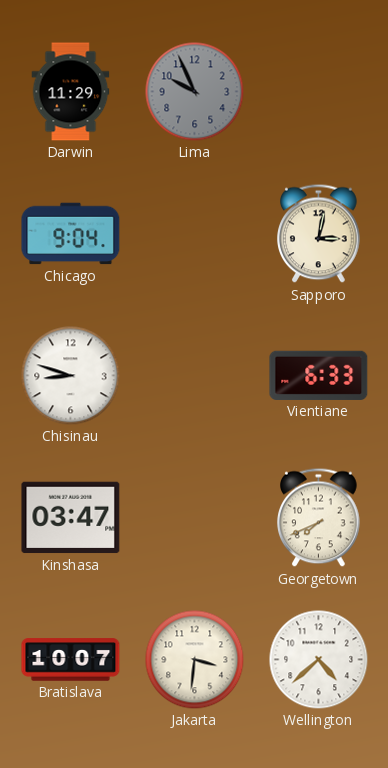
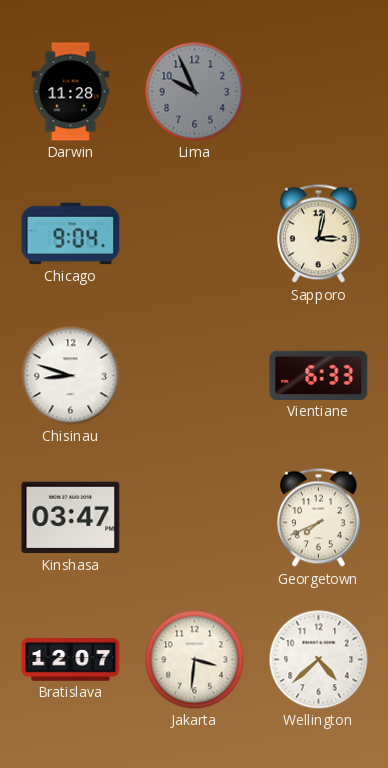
Darwin: 11:29 -> 11:28
Bratislava: 10:07 -> 12:07
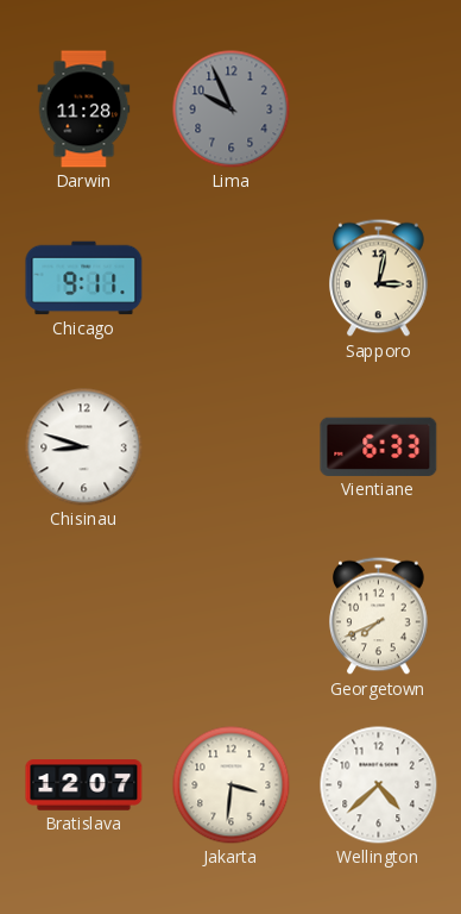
Chicago: 9:04 -> 9:11
Kinshasa: 03:47 -> none
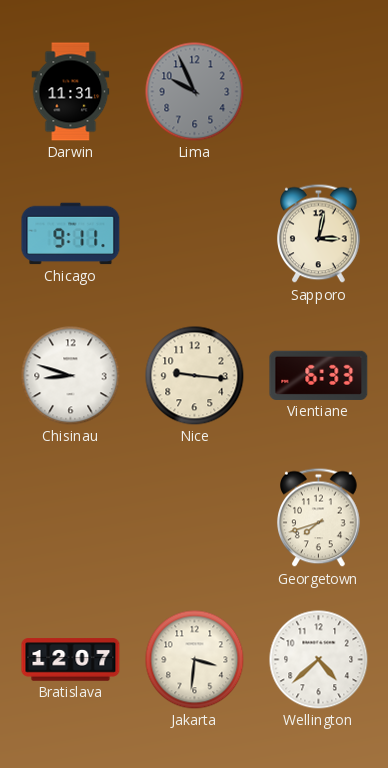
Darwin: 11:28 -> 11:31
Nice: none -> 9:16
Georgetown: 7:41 -> 7:42
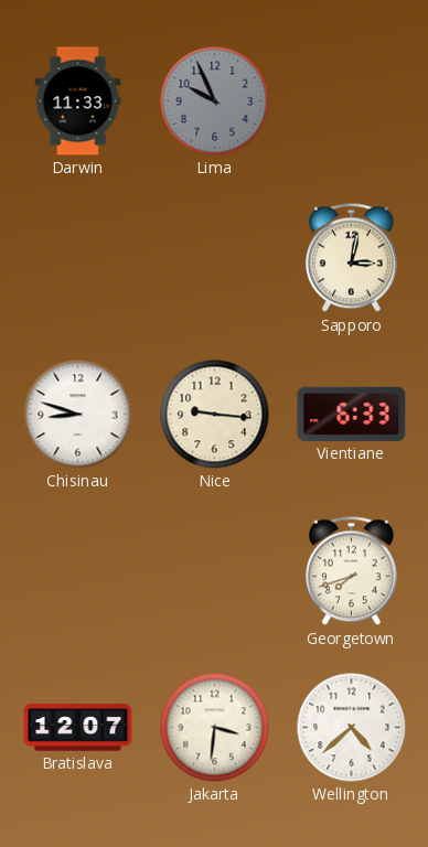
Darwin: 11:31 -> 11:33
Chicago: 9:11 -> none
